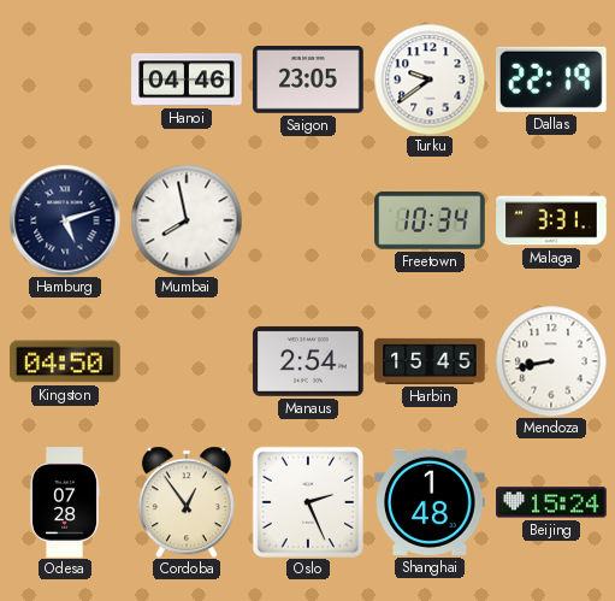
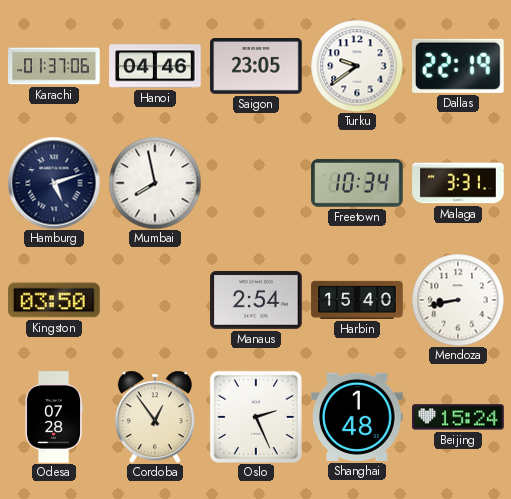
Karachi: none -> 01:37
Kingston: 04:50 -> 03:50
Harbin: 15:45 -> 15:40
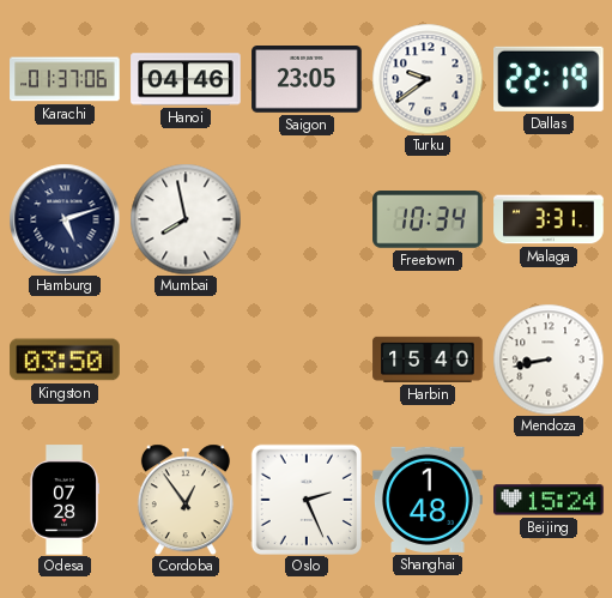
Manaus: 2:54 -> none
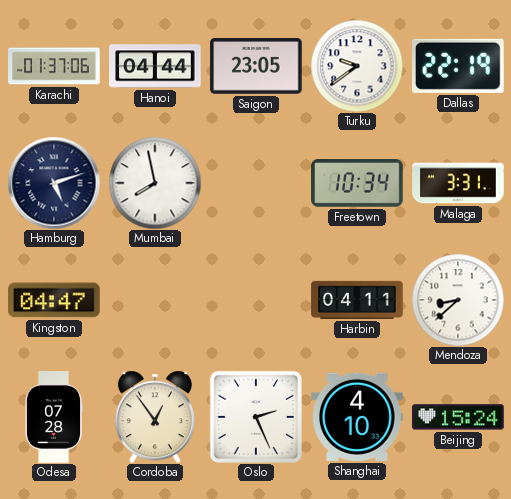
Hanoi: 04:46 -> 04:44
Kingston: 03:50 -> 04:47
Harbin: 15:40 -> 04:11
Mendoza: 8:43 -> 8:38
Shanghai: 1:48 -> 4:10
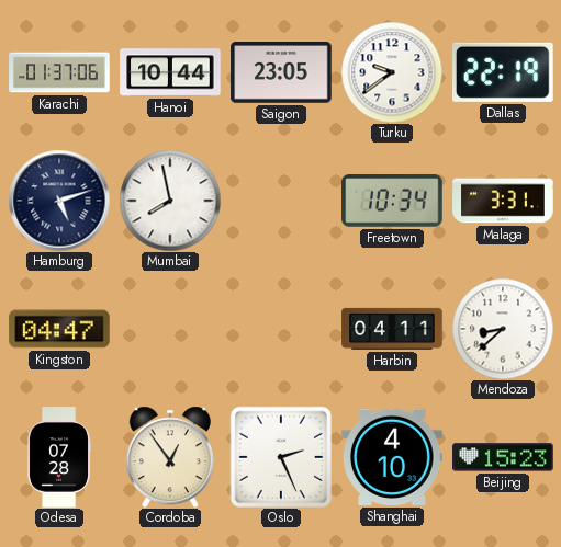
Hanoi: 04:44 -> 10:44
Beijing: 15:24 -> 15:23
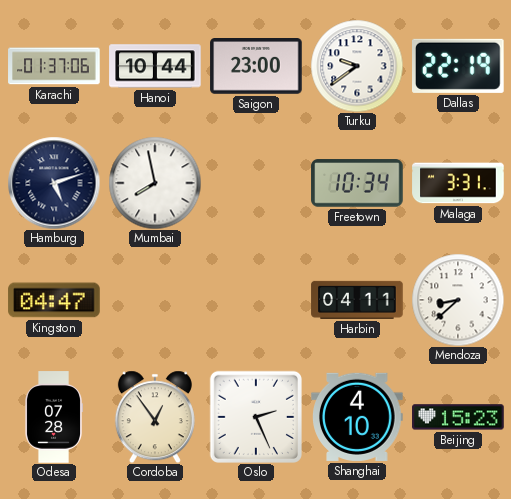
Saigon: 23:05 -> 23:00
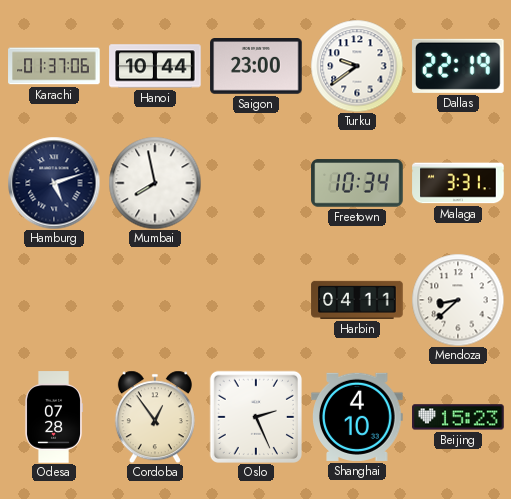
Kingston: 04:47 -> none
